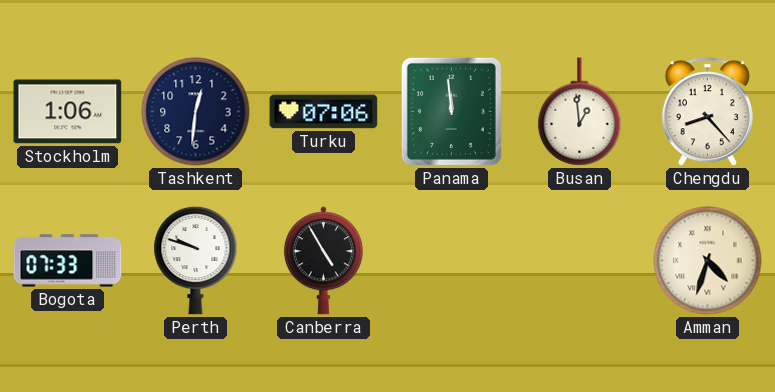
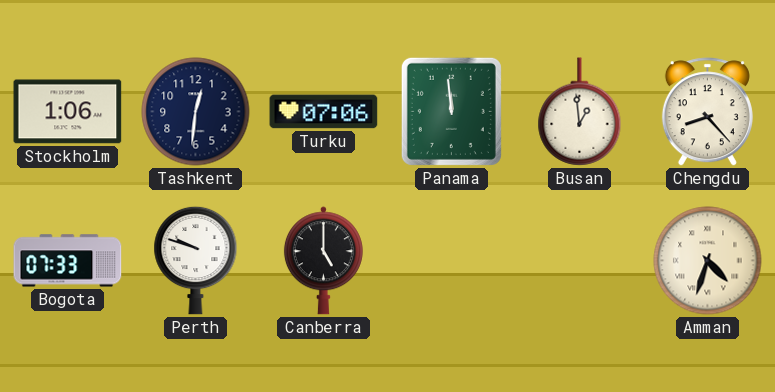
Canberra: 4:55 -> 5:00
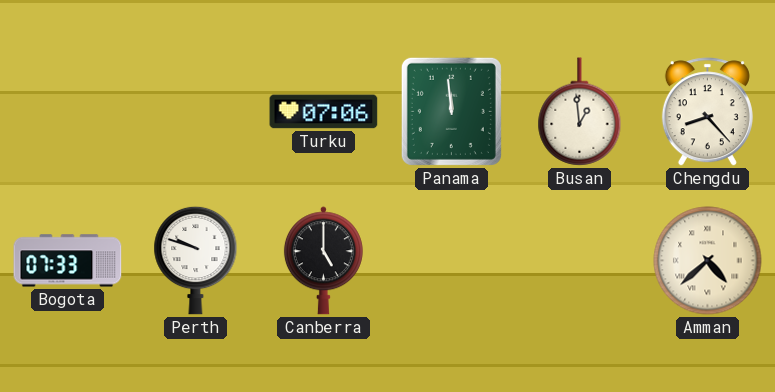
Stockholm: 1:06 -> none
Tashkent: 12:31 -> none
Amman: 4:33 -> 4:38
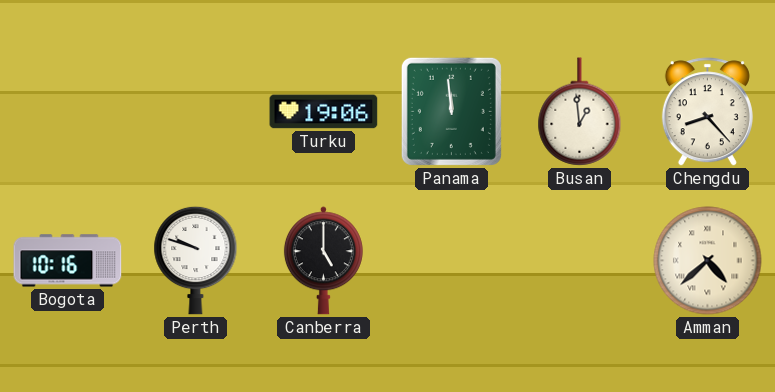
Turku: 07:06 -> 19:06
Bogota: 07:33 -> 10:16
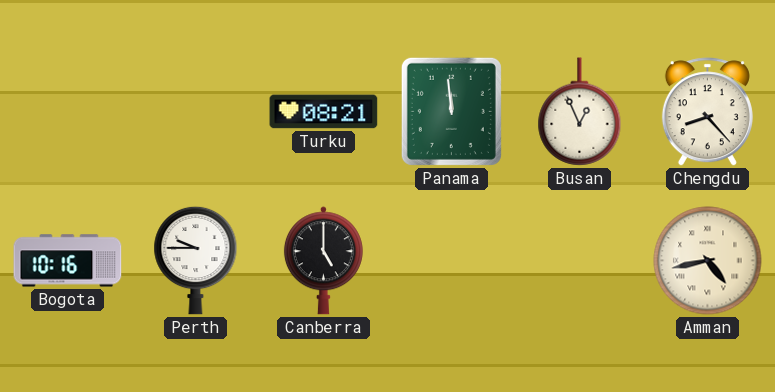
Turku: 19:06 -> 08:21
Busan: 12:59 -> 12:56
Perth: 9:48 -> 9:45
Amman: 4:38 -> 4:43
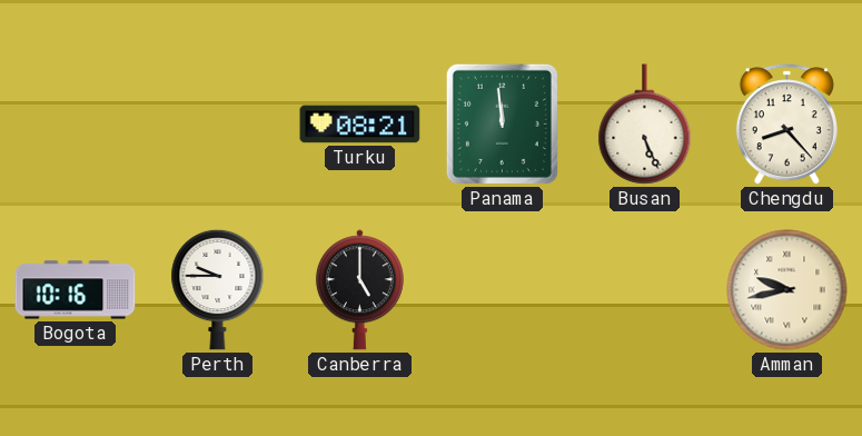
Busan: 12:56 -> 5:26
Amman: 4:43 -> 9:43
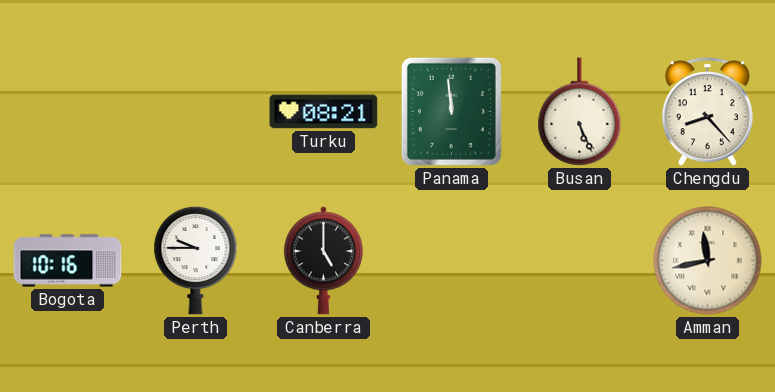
Amman: 9:43 -> 11:43
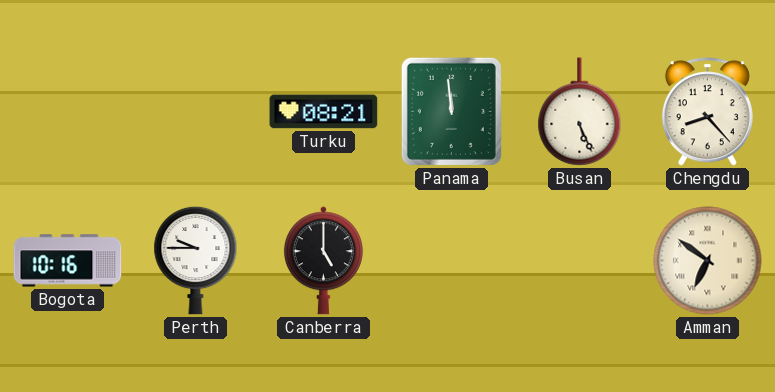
Amman: 11:43 -> 6:51
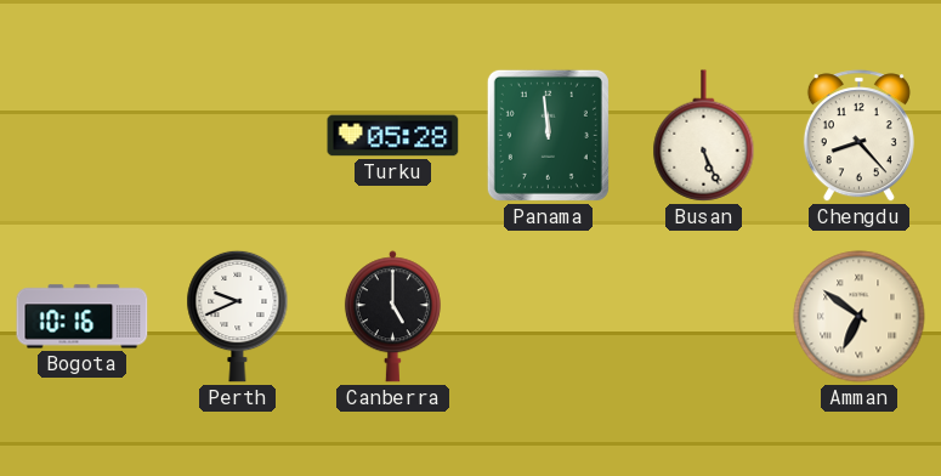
Turku: 08:21 -> 05:28
Perth: 9:45 -> 9:41
